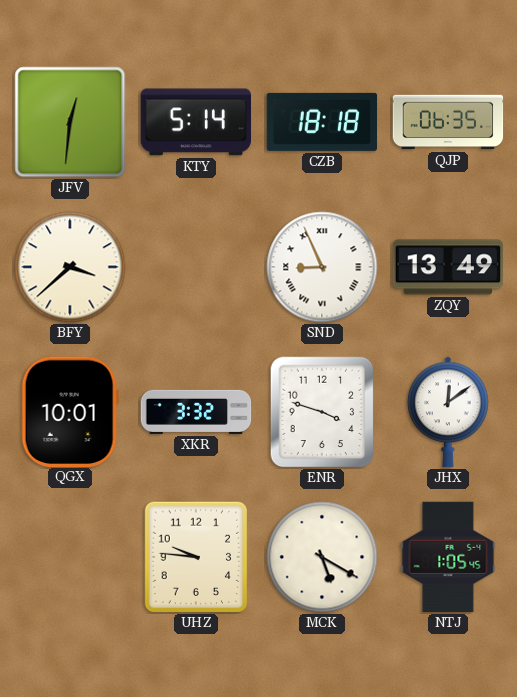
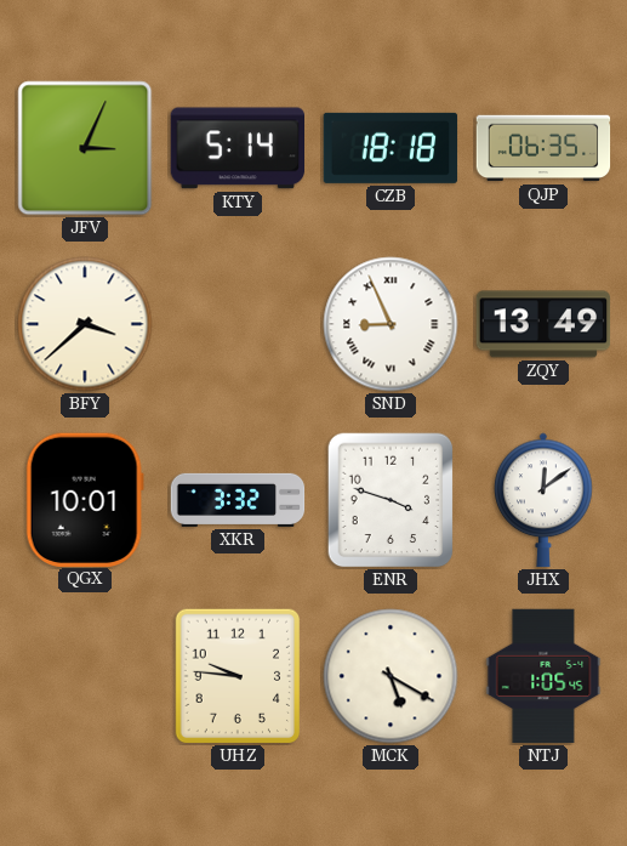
JFV: 12:31 -> 3:04
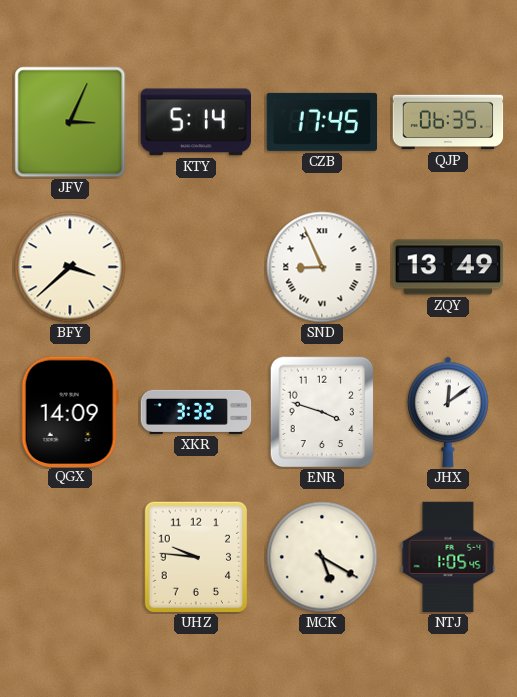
CZB: 18:18 -> 17:45
QGX: 10:01 -> 14:09
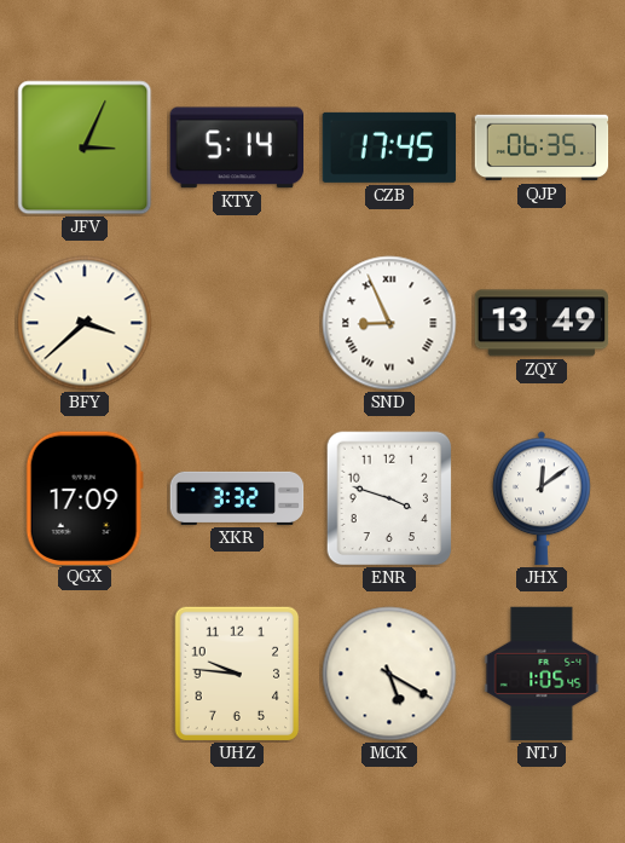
QGX: 14:09 -> 17:09
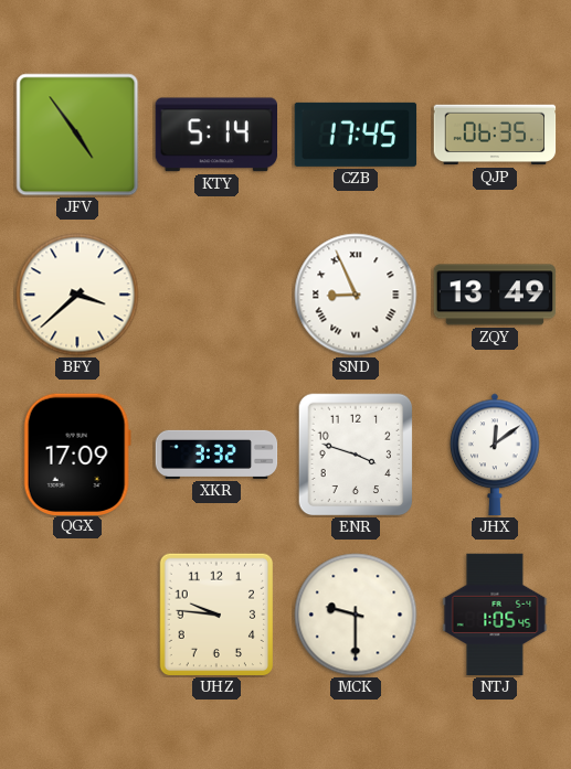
JFV: 3:04 -> 4:54
MCK: 5:20 -> 9:30
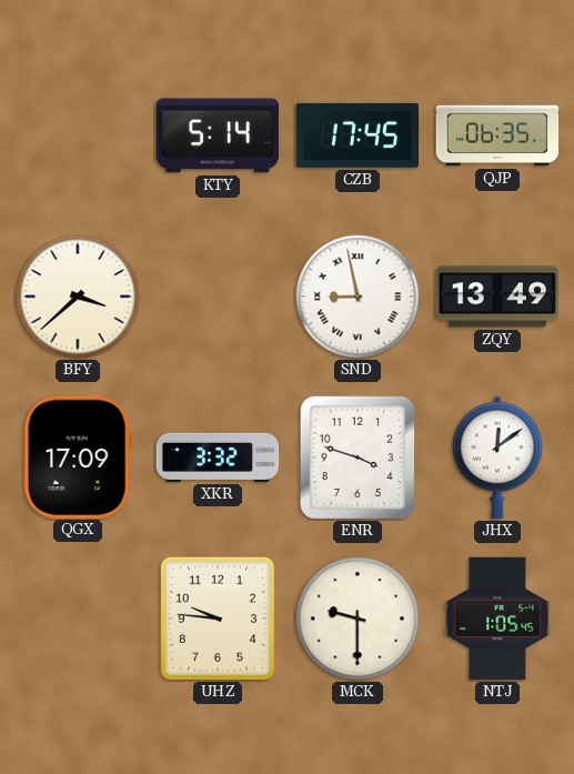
JFV: 4:54 -> none
SND: 8:56 -> 8:58
